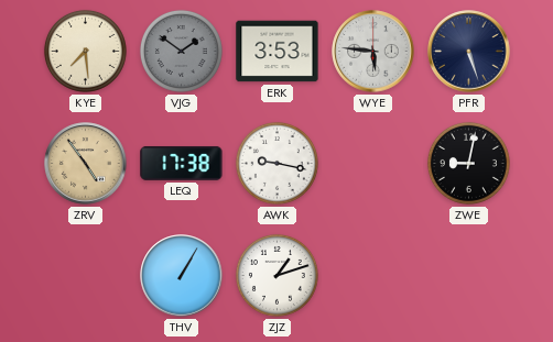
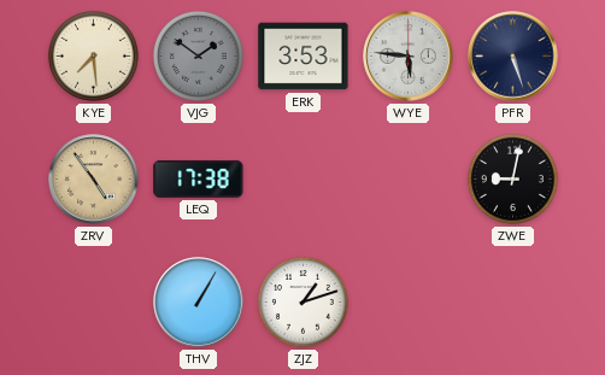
AWK: 9:17 -> none
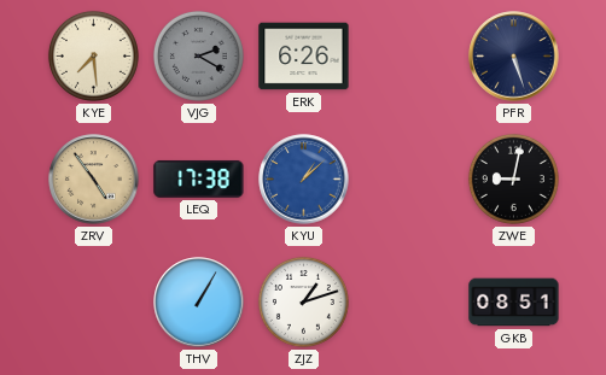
VJG: 1:51 -> 2:20
ERK: 3:53 -> 6:26
WYE: 5:46 -> none
KYU: none -> 1:08
GKB: none -> 08:51
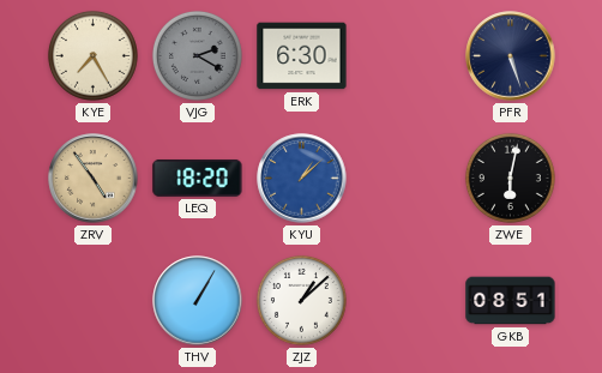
KYE: 7:29 -> 7:25
ERK: 6:26 -> 6:30
LEQ: 17:38 -> 18:20
ZWE: 9:02 -> 6:02
ZJZ: 1:12 -> 1:08
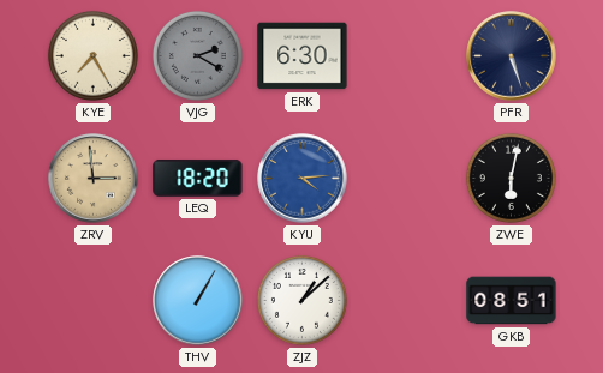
ZRV: 4:54 -> 2:59
KYU: 1:08 -> 4:14
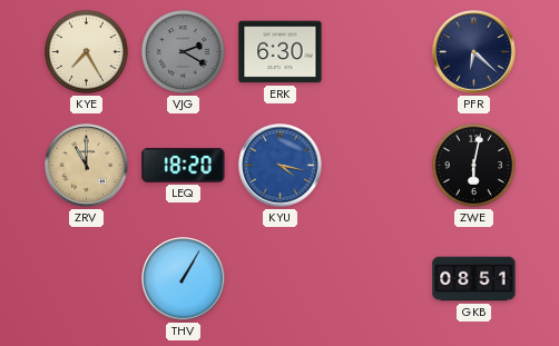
PFR: 5:27 -> 6:22
ZRV: 2:59 -> 11:00
KYU: 4:14 -> 4:17
ZJZ: 1:08 -> none
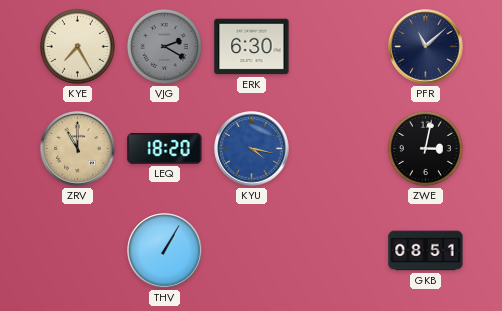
PFR: 6:22 -> 11:08
ZWE: 6:02 -> 3:02
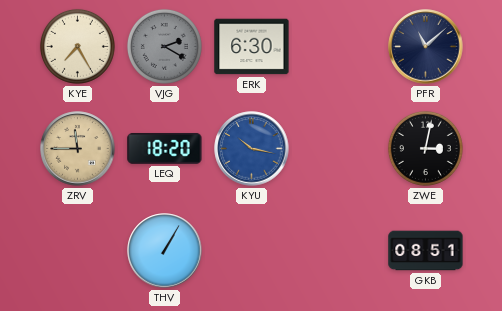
ZRV: 11:00 -> 11:45
KYU: 4:17 -> 10:17
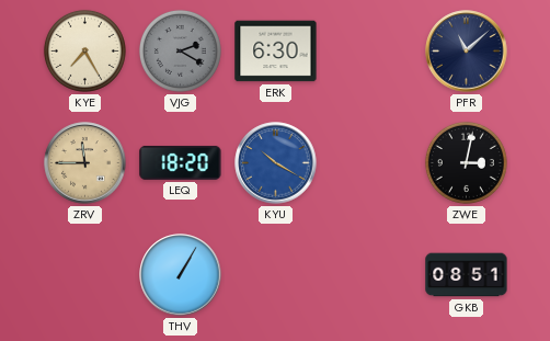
KYU: 10:17 -> 10:20
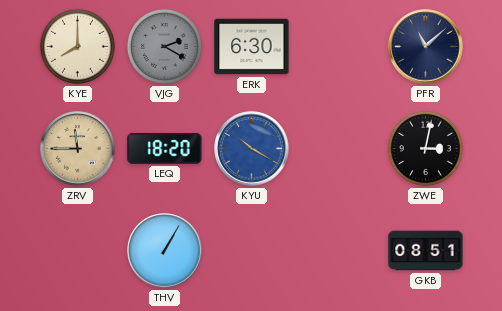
KYE: 7:25 -> 8:00
